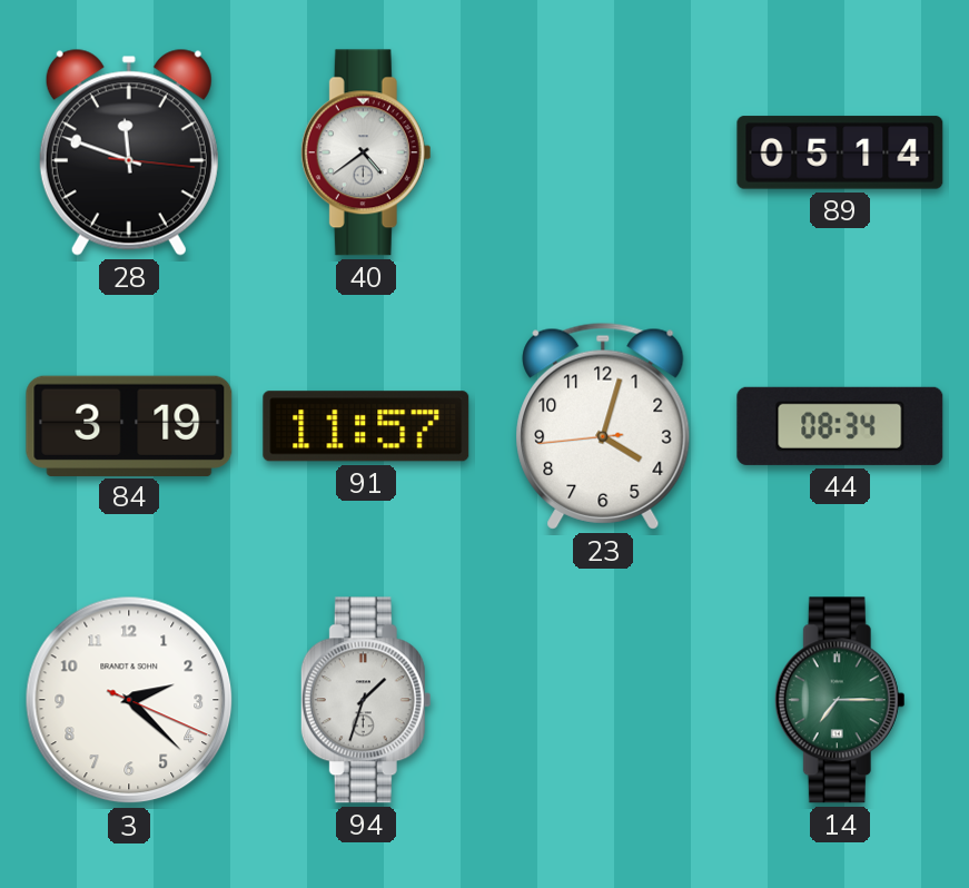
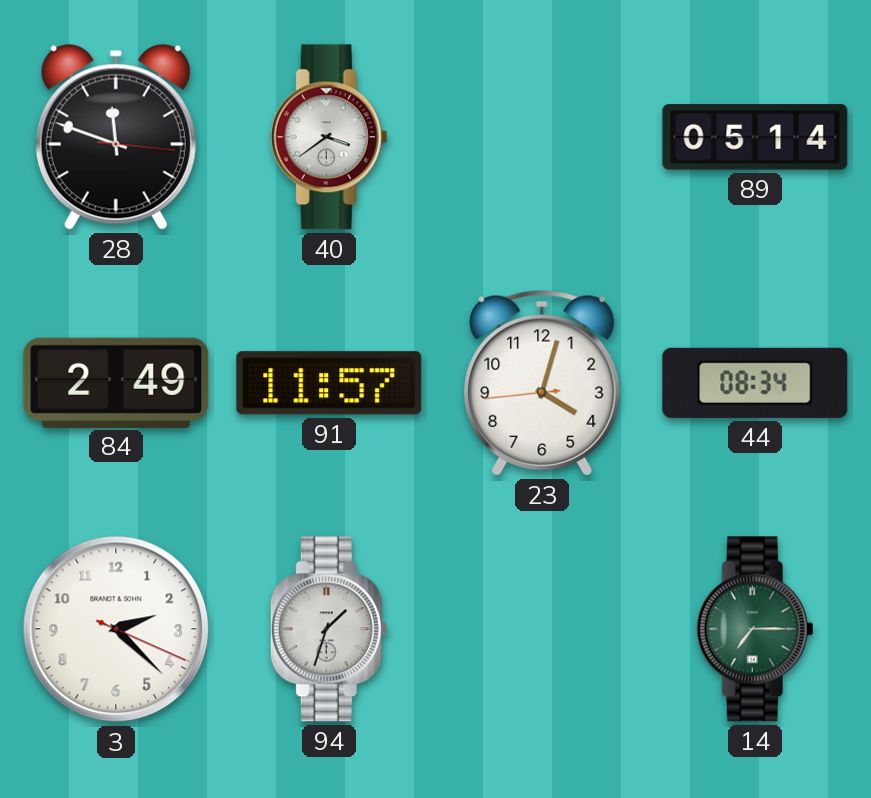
40: 4:39 -> 3:39
84: 3:19 -> 2:49
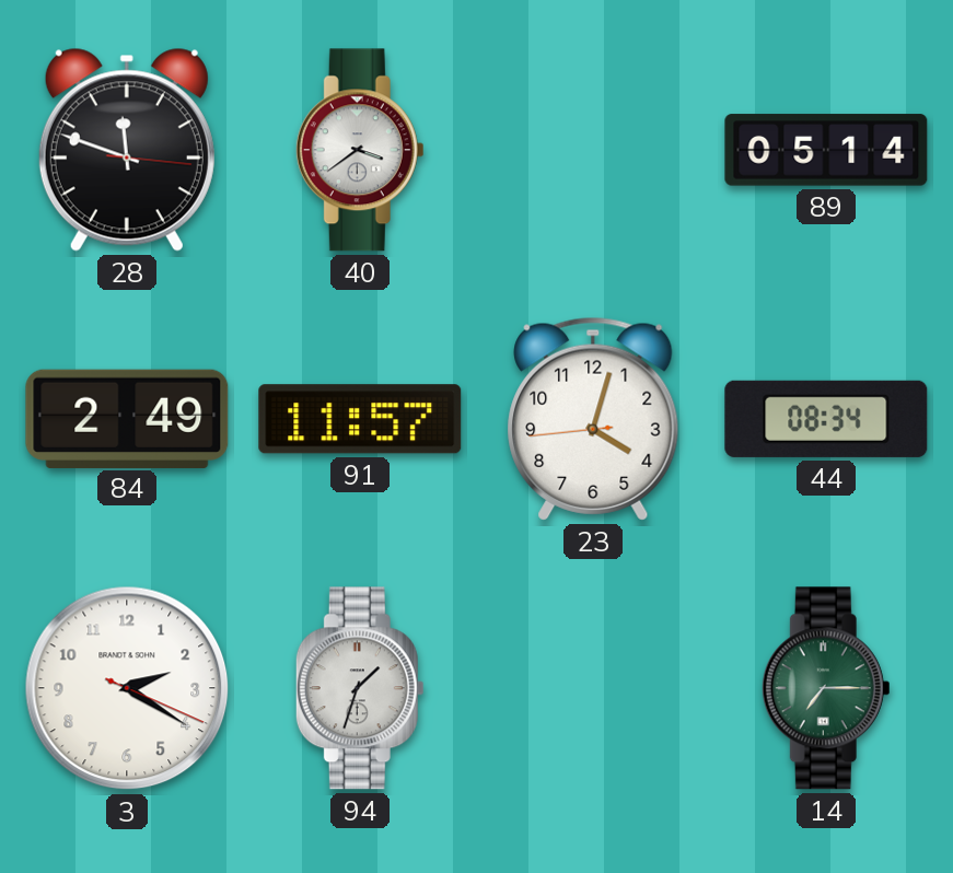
3: 2:22 -> 2:20
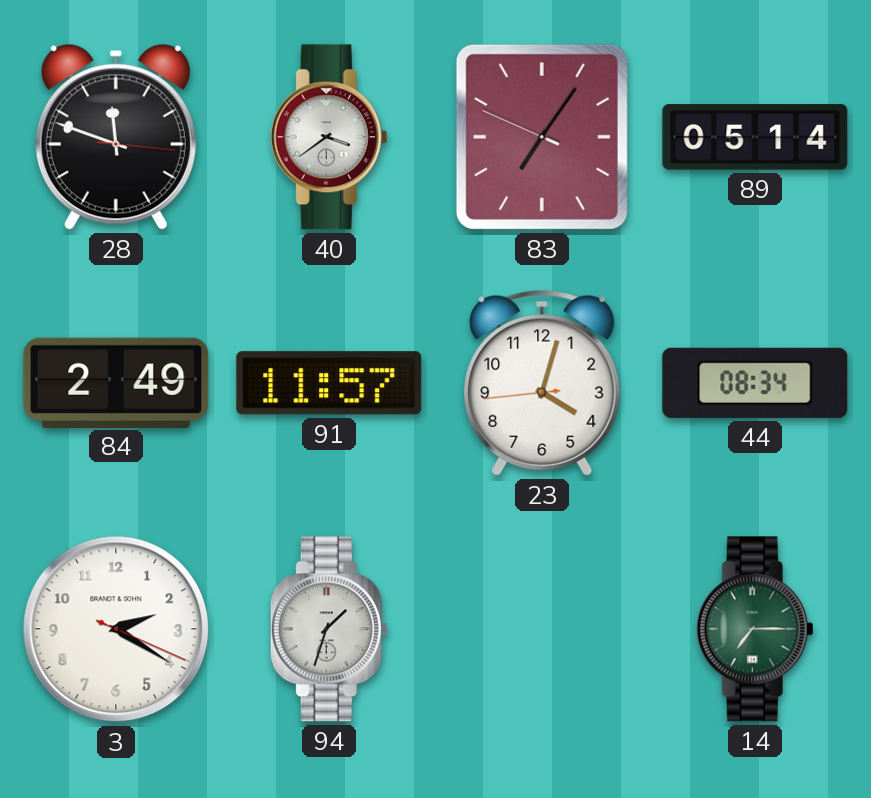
83: none -> 7:05
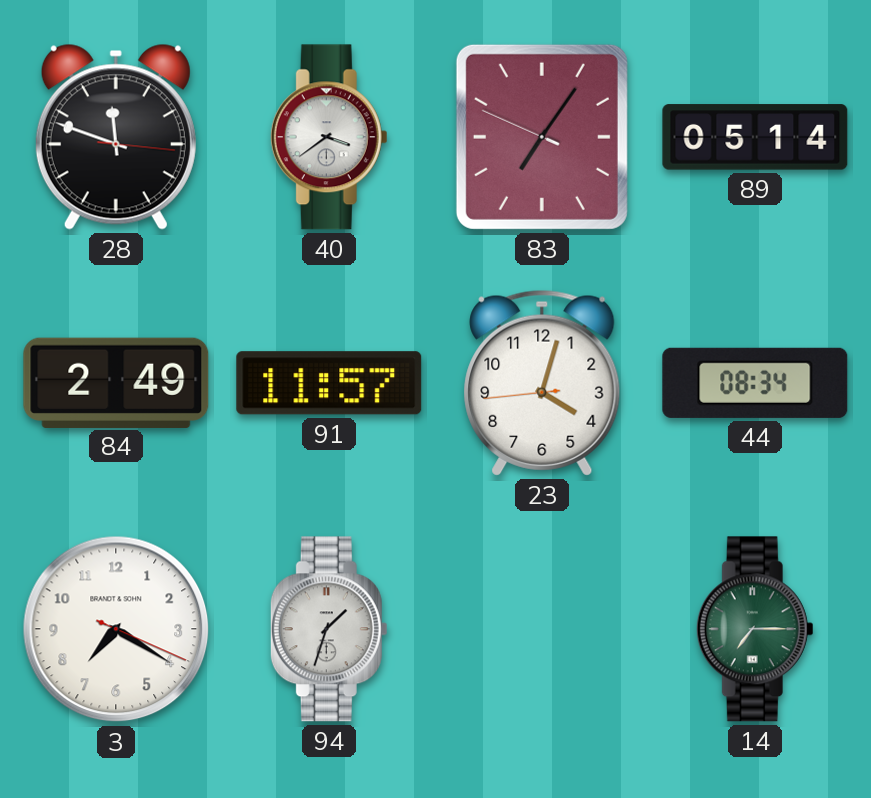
3: 2:20 -> 7:20
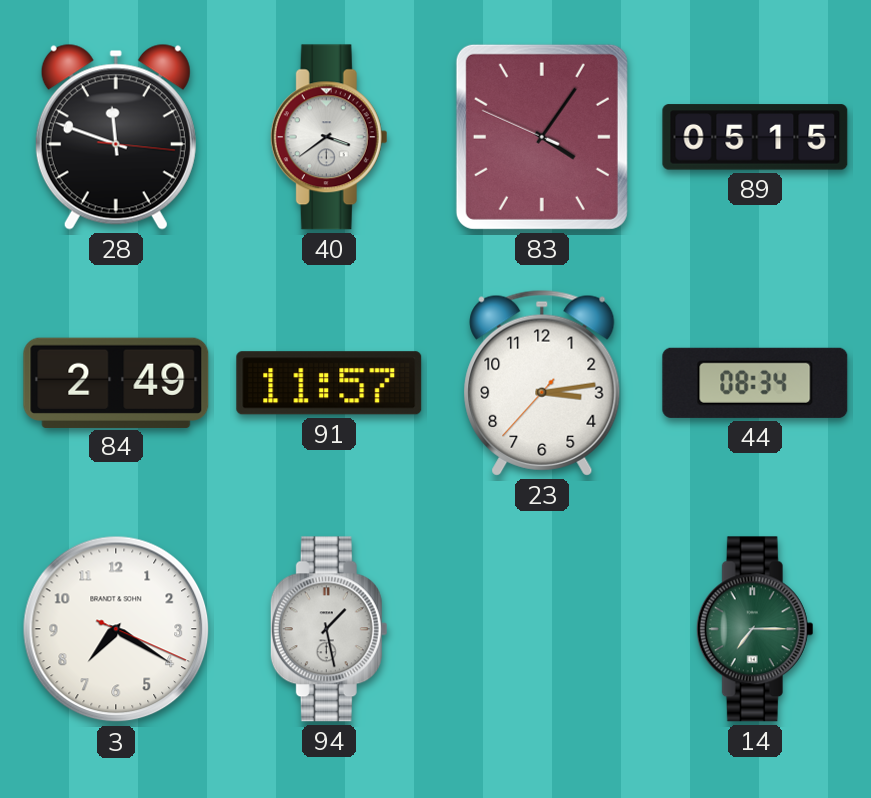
83: 7:05 -> 4:05
89: 05:14 -> 05:15
23: 4:02 -> 3:13
94: 1:33 -> 1:28
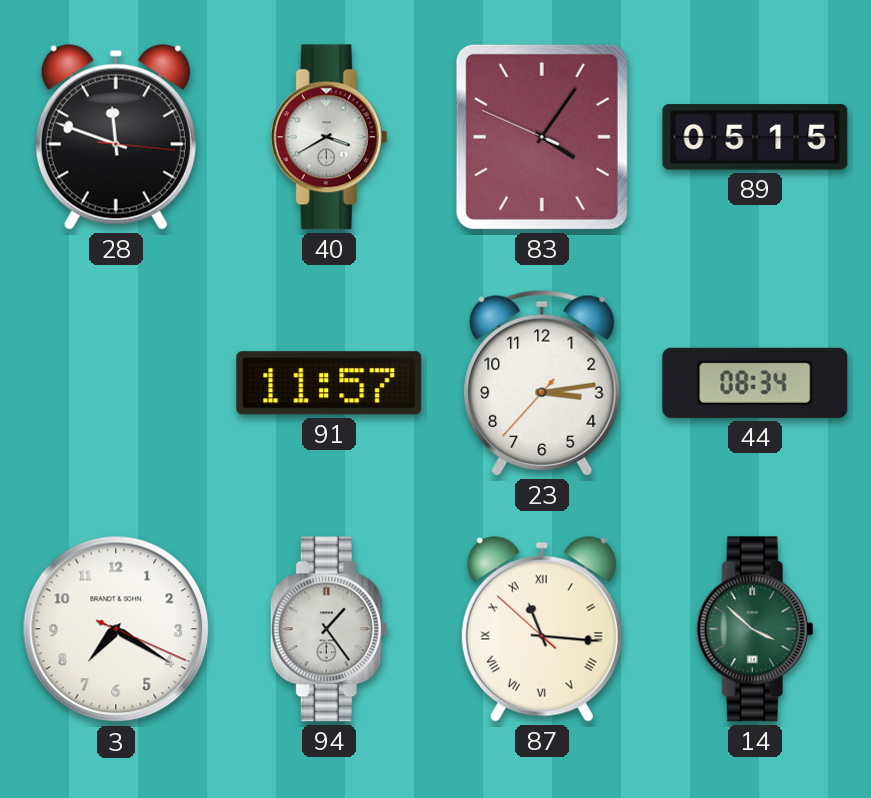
40: 3:39 -> 3:40
84: 2:49 -> none
94: 1:28 -> 1:24
87: none -> 11:15
14: 7:15 -> 3:52
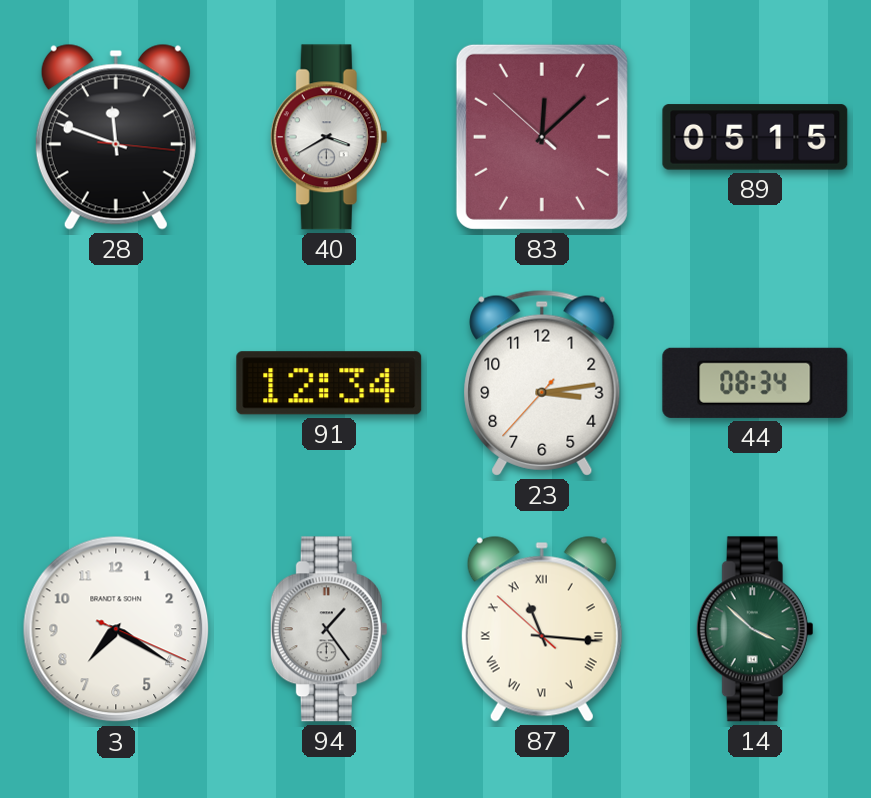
83: 4:05 -> 12:07
91: 11:57 -> 12:34
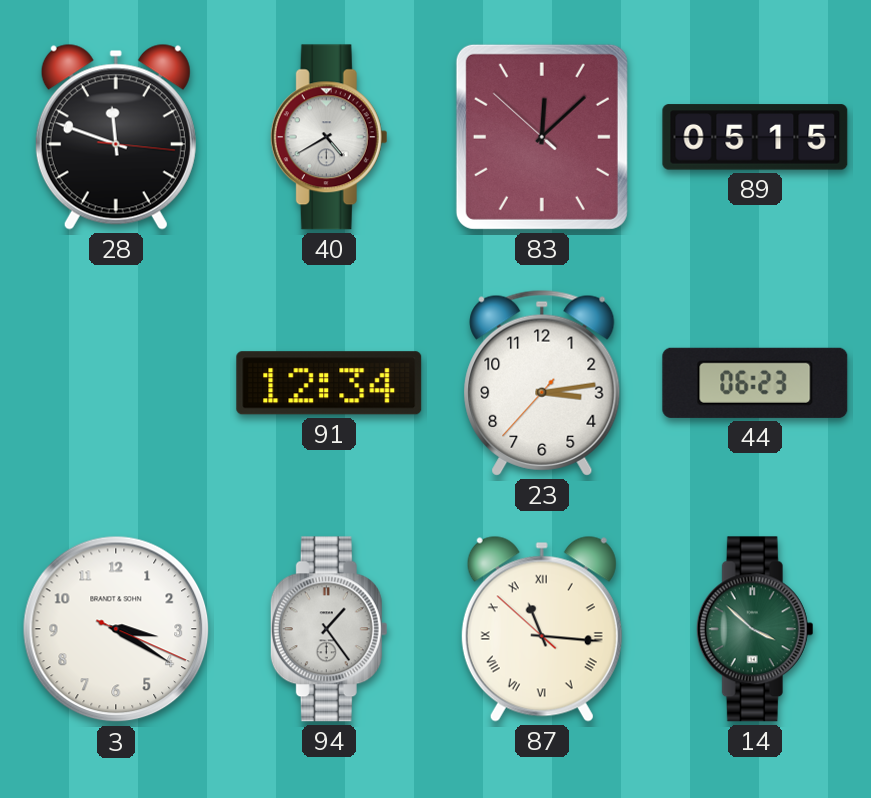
40: 3:40 -> 4:40
44: 08:34 -> 06:23
3: 7:20 -> 3:20
